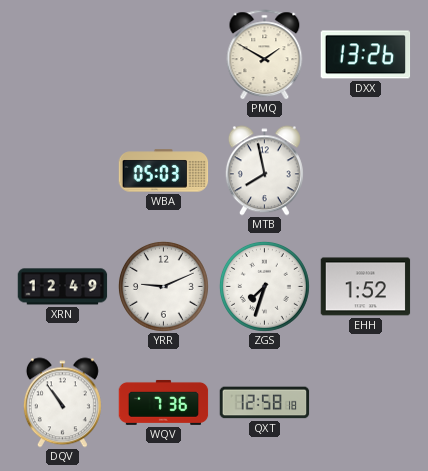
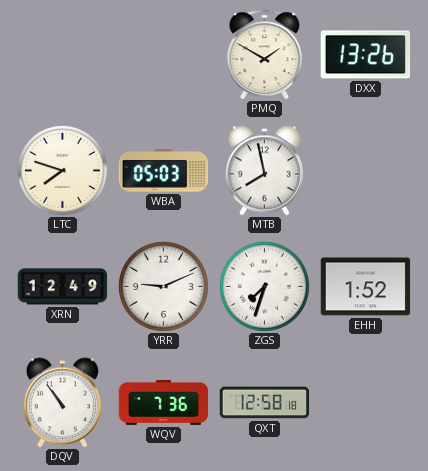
LTC: none -> 7:48
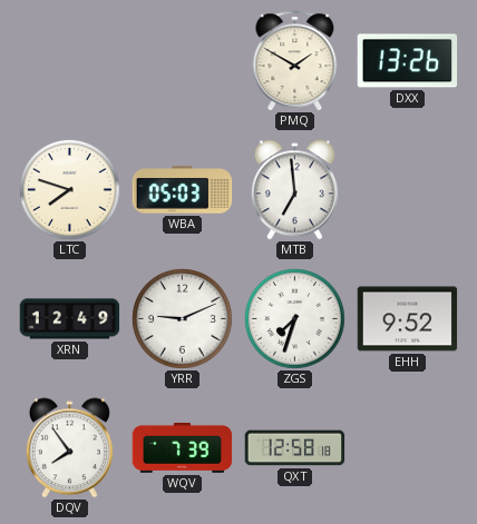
MTB: 7:58 -> 6:59
EHH: 1:52 -> 9:52
DQV: 10:54 -> 7:54
WQV: 7:36 -> 7:39
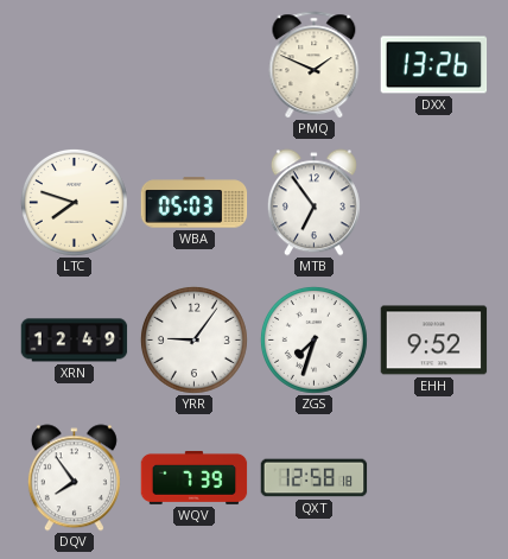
PMQ: 1:50 -> 1:49
MTB: 6:59 -> 6:54
YRR: 9:11 -> 9:06
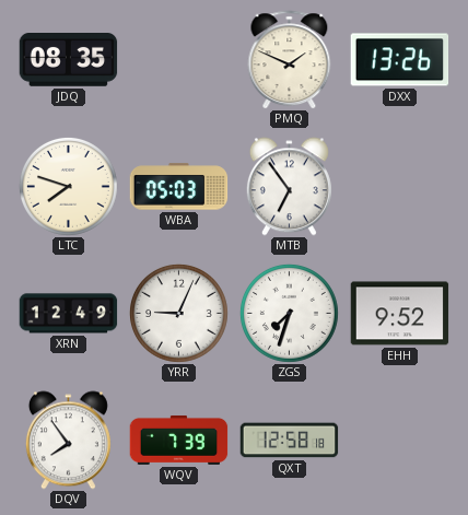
JDQ: none -> 08:35
YRR: 9:06 -> 9:04
